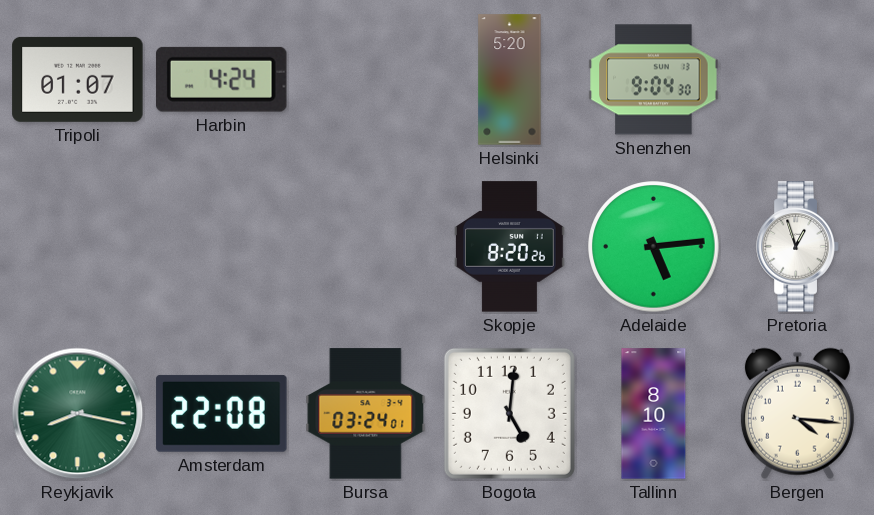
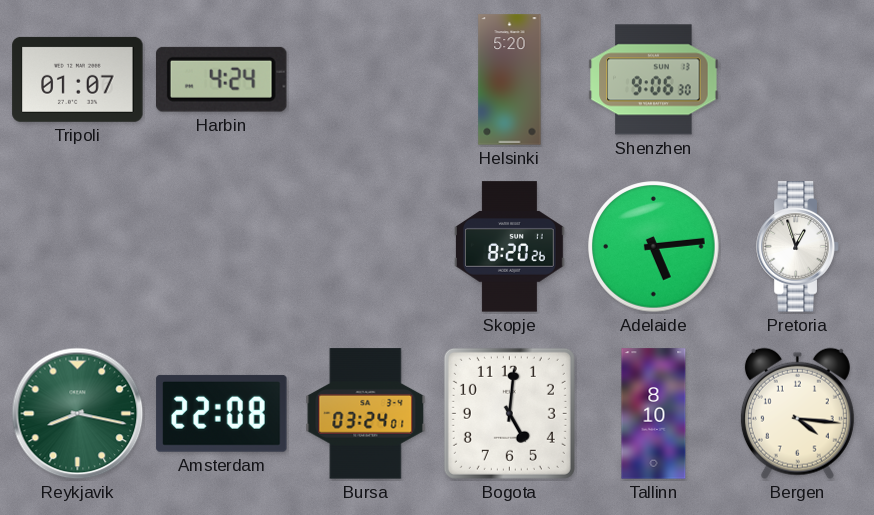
Shenzhen: 9:04 -> 9:06
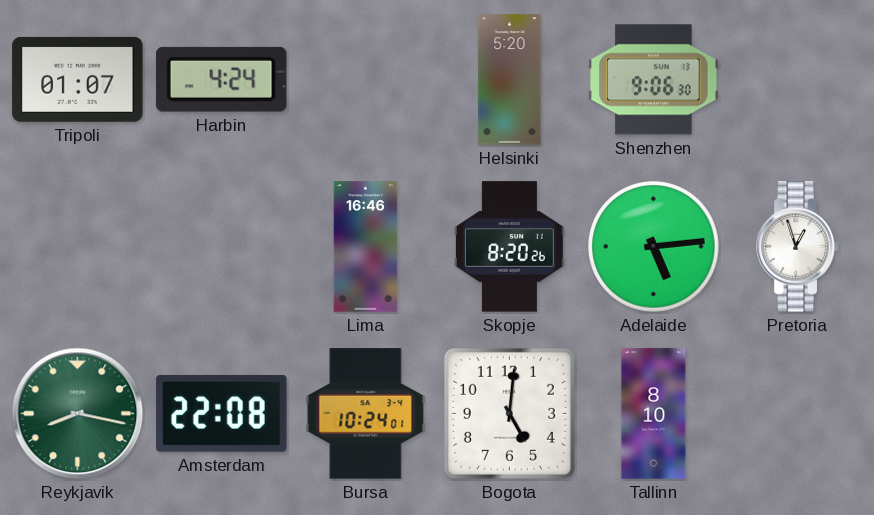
Lima: none -> 16:46
Bursa: 03:24 -> 10:24
Bergen: 4:16 -> none
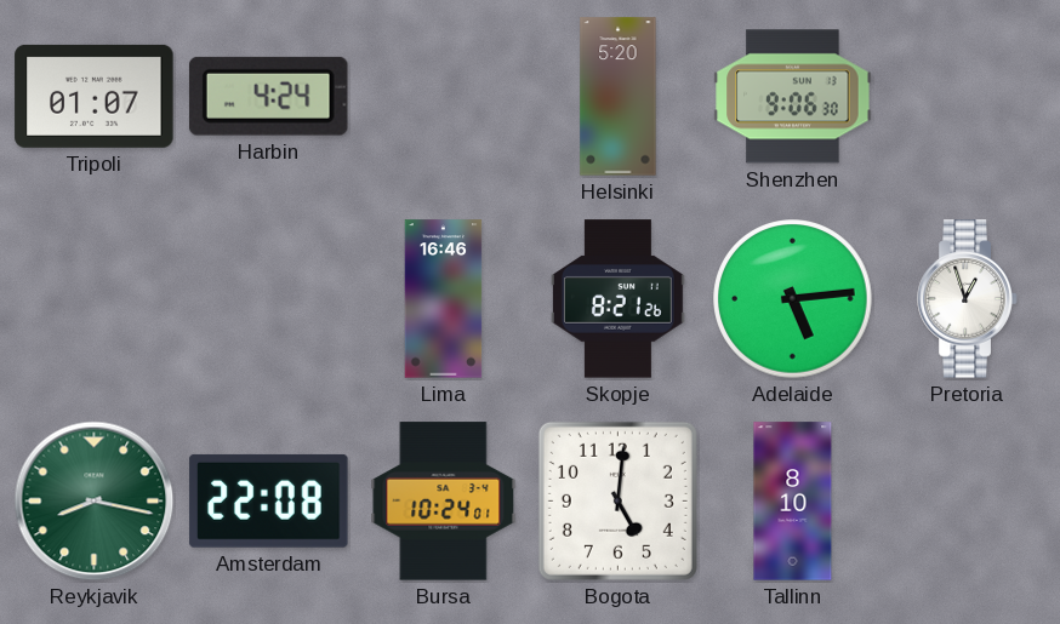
Skopje: 8:20 -> 8:21
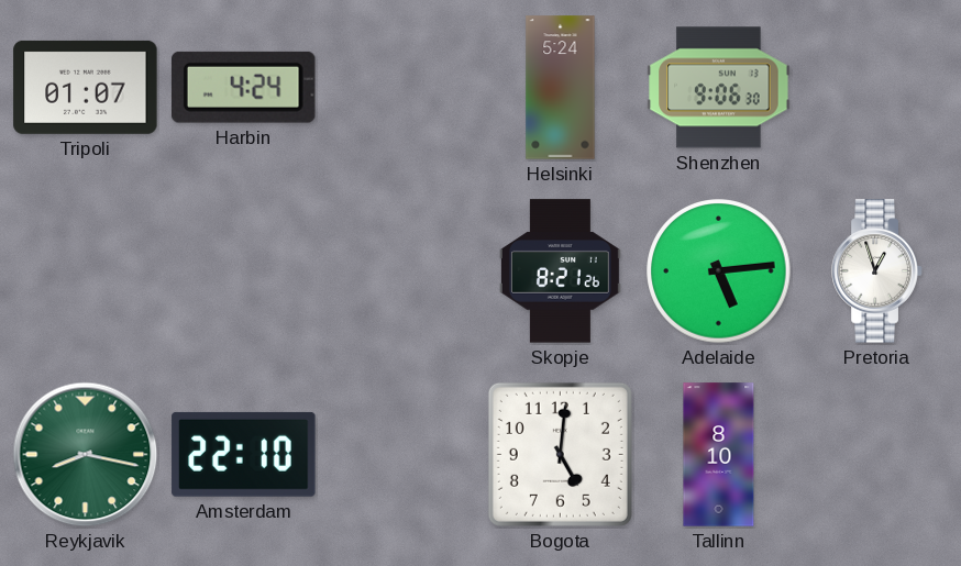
Helsinki: 5:20 -> 5:24
Lima: 16:46 -> none
Amsterdam: 22:08 -> 22:10
Bursa: 10:24 -> none
